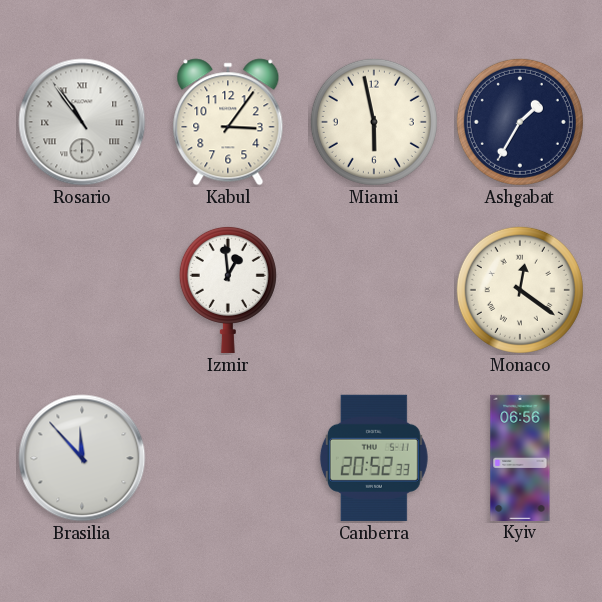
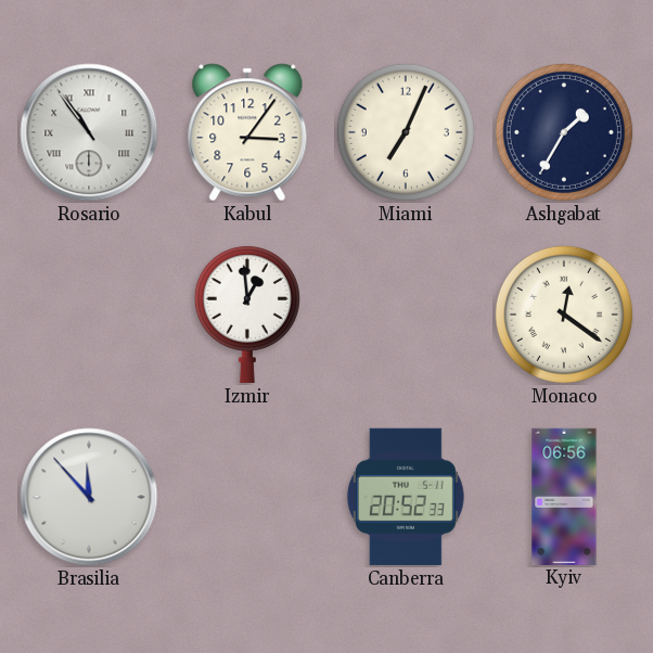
Miami: 5:58 -> 7:04
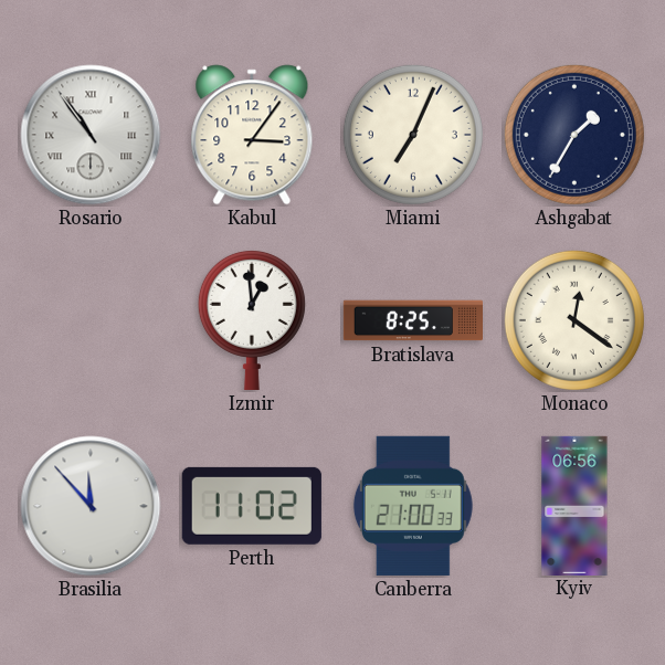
Bratislava: none -> 8:25
Perth: none -> 11:02
Canberra: 20:52 -> 21:00
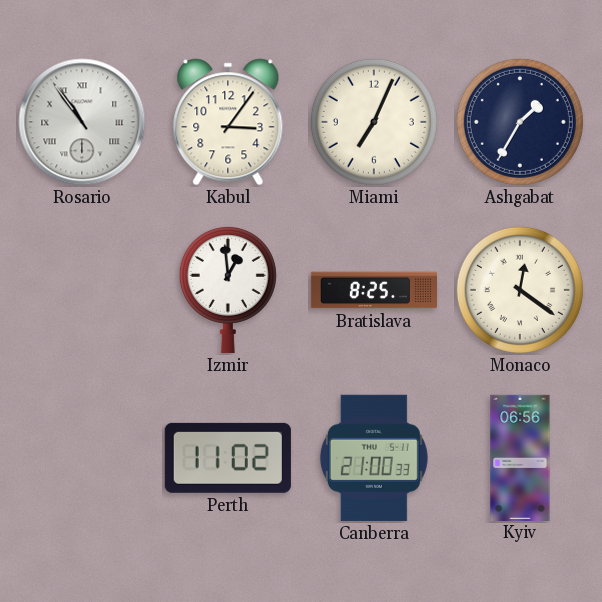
Brasilia: 11:53 -> none
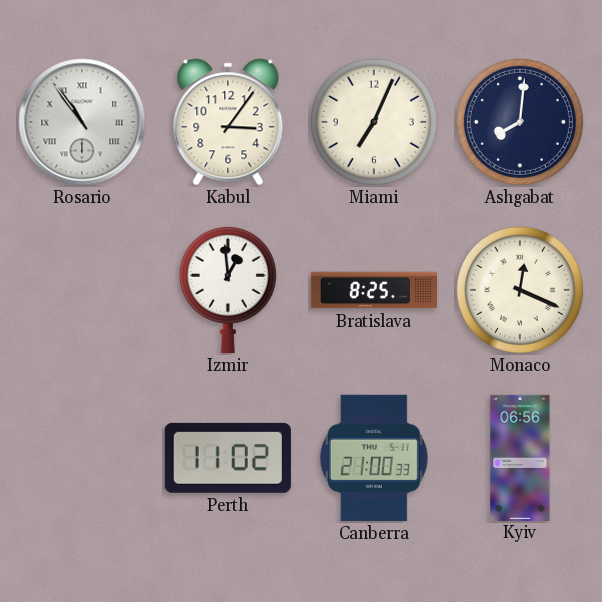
Ashgabat: 1:35 -> 8:01
Monaco: 12:21 -> 12:19
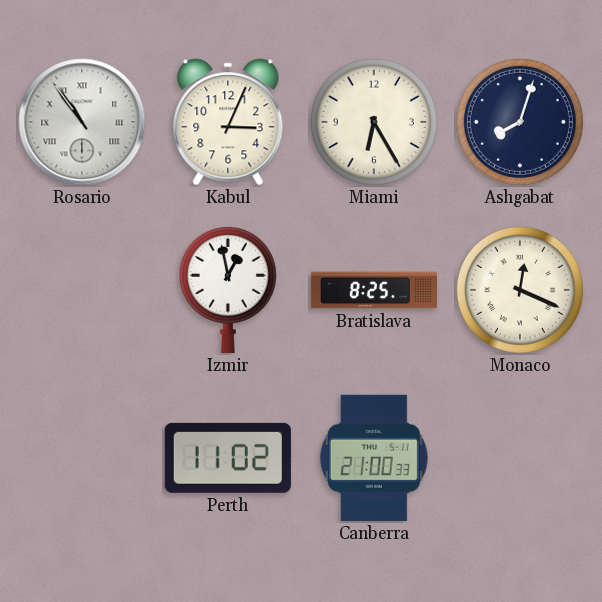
Kabul: 3:06 -> 3:04
Miami: 7:04 -> 6:25
Ashgabat: 8:01 -> 8:03
Izmir: 12:59 -> 12:58
Kyiv: 06:56 -> none
